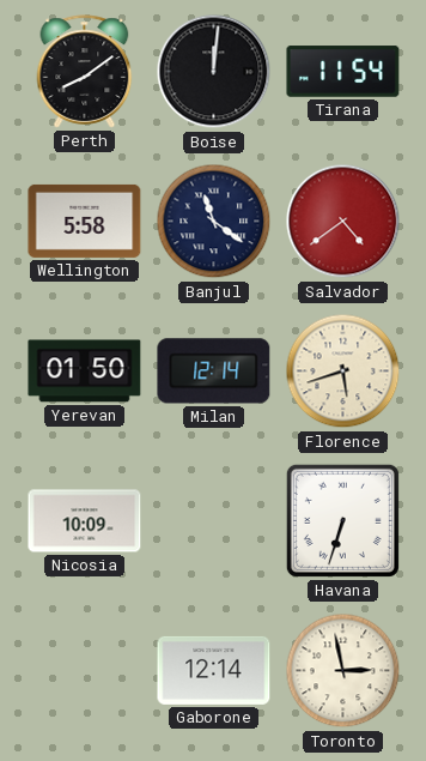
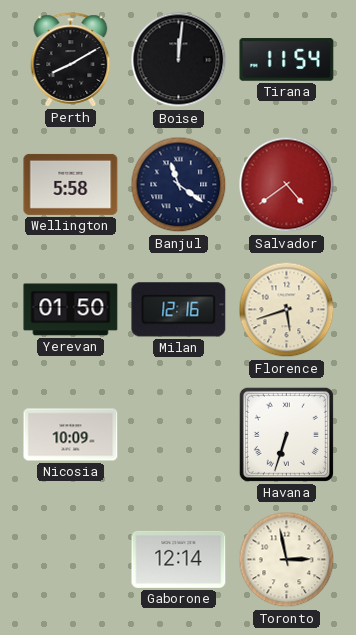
Perth: 8:09 -> 8:10
Milan: 12:14 -> 12:16
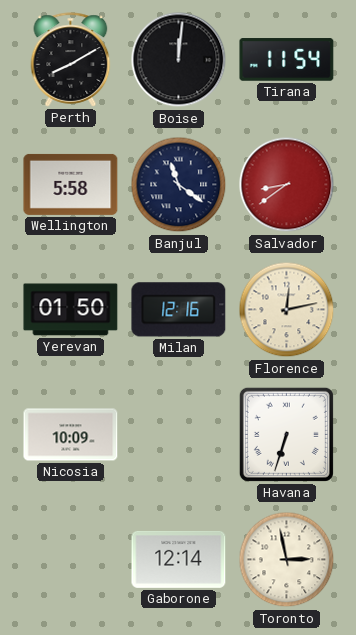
Salvador: 4:39 -> 8:39
Florence: 5:42 -> 12:13
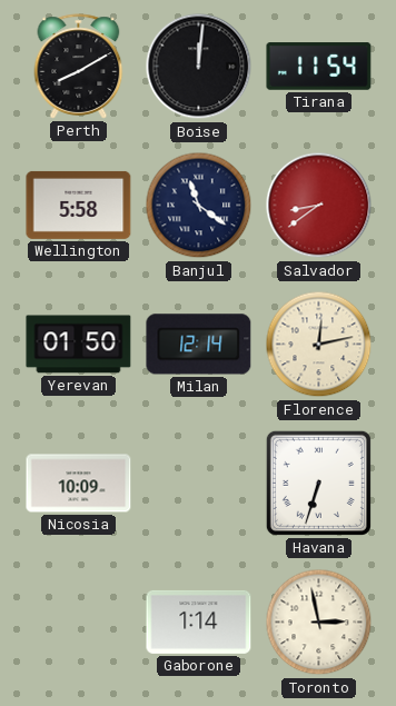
Milan: 12:16 -> 12:14
Gaborone: 12:14 -> 1:14
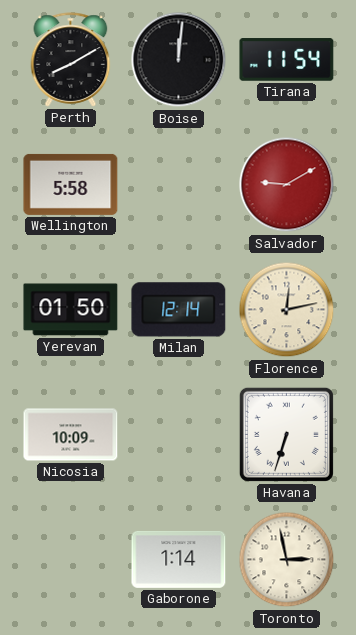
Banjul: 11:21 -> none
Salvador: 8:39 -> 9:10
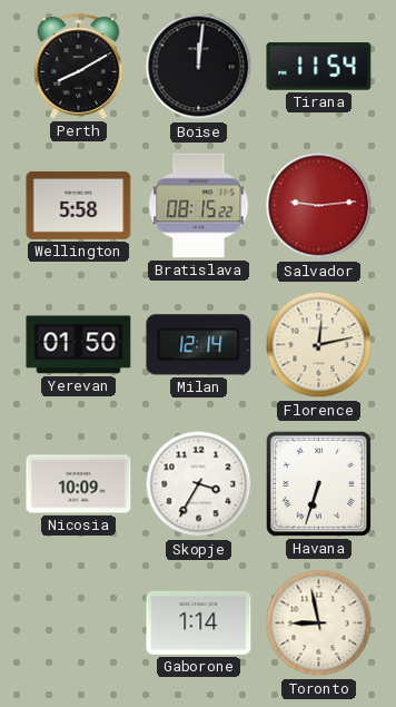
Bratislava: none -> 08:15
Salvador: 9:10 -> 9:14
Skopje: none -> 3:35
Toronto: 2:58 -> 8:58
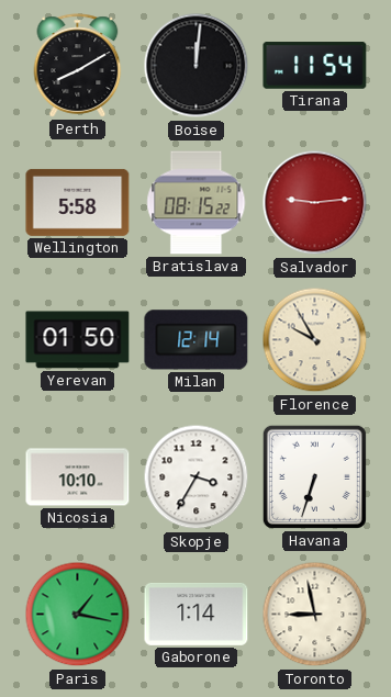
Florence: 12:13 -> 9:55
Nicosia: 10:09 -> 10:10
Paris: none -> 1:17
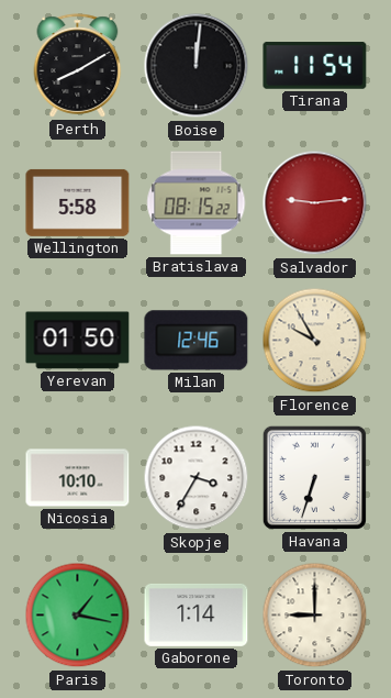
Milan: 12:14 -> 12:46
Toronto: 8:58 -> 9:00
